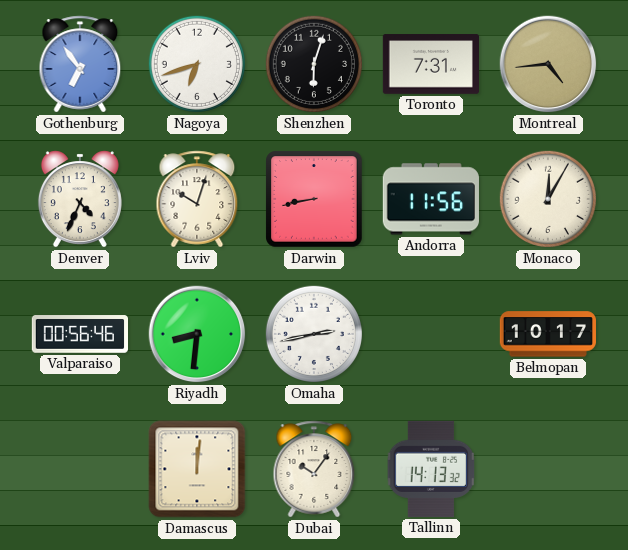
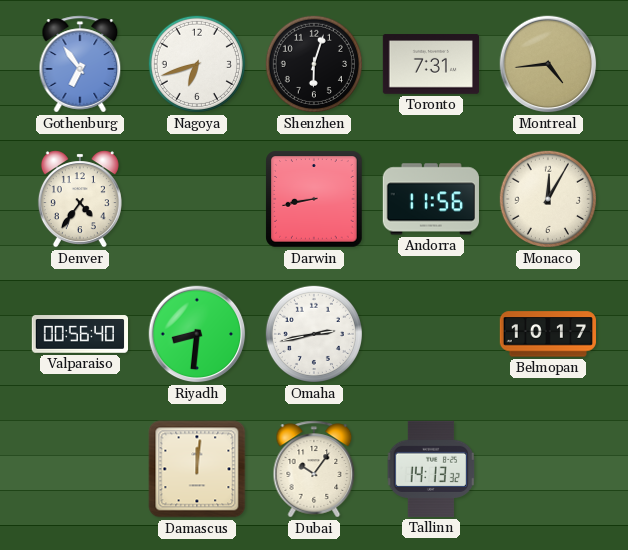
Denver: 4:34 -> 4:36
Lviv: 10:03 -> none
Valparaiso: 00:56:46 -> 00:56:40
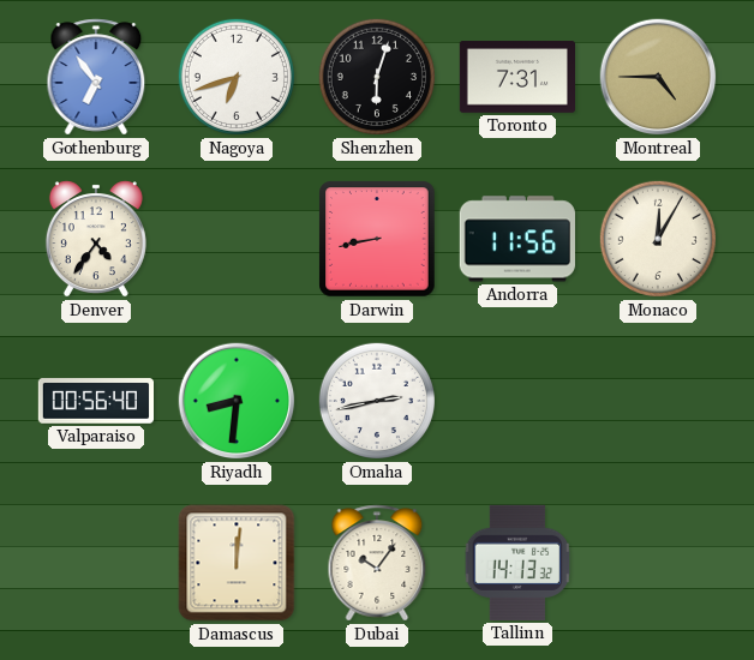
Montreal: 4:44 -> 4:45
Belmopan: 10:17 -> none
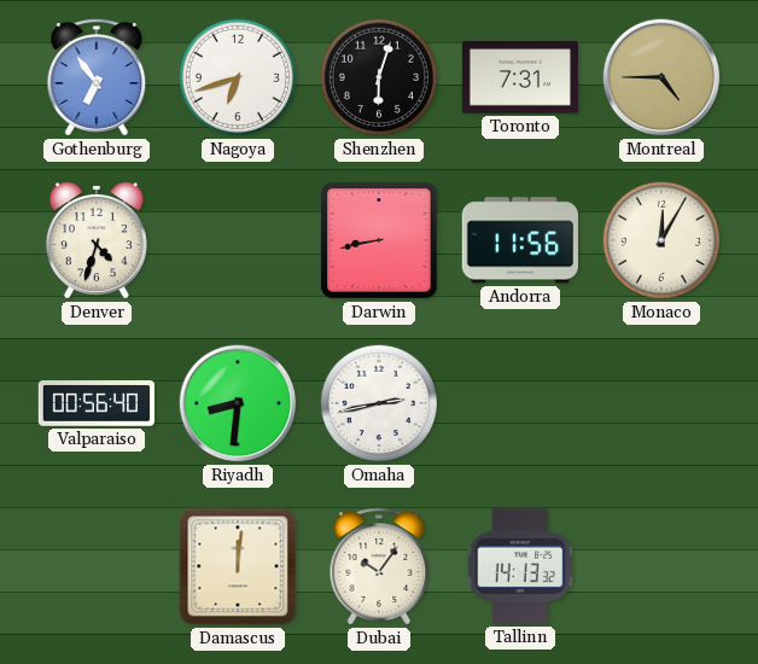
Denver: 4:36 -> 4:33
